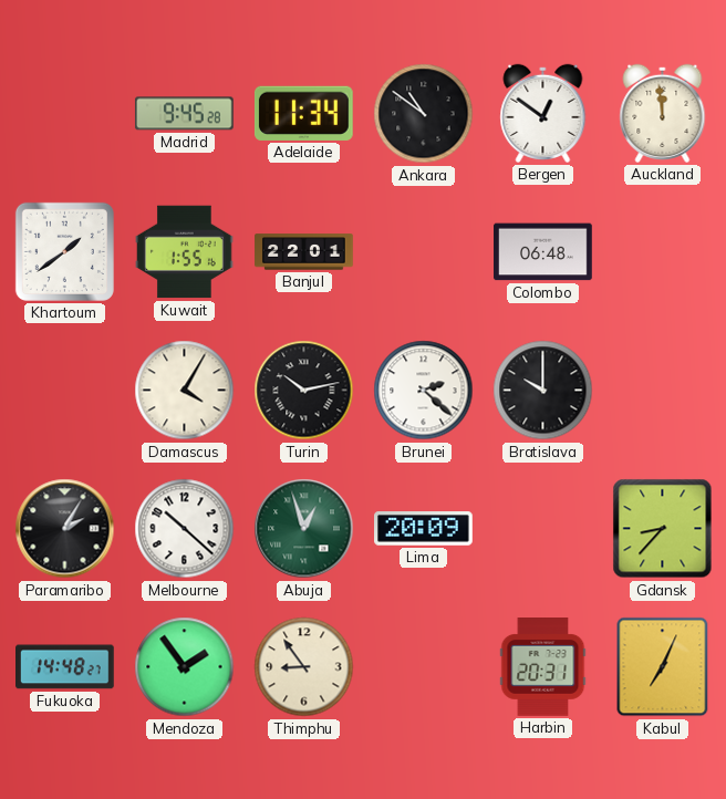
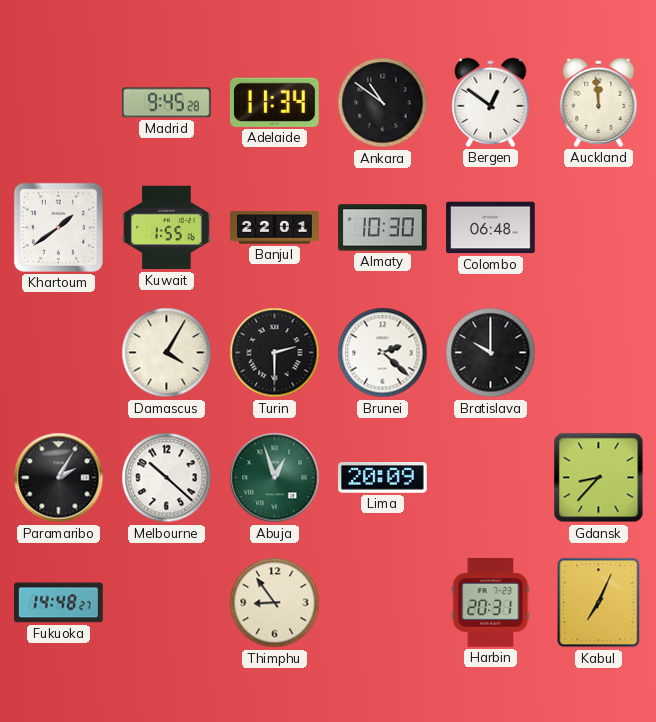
Almaty: none -> 10:30
Turin: 10:13 -> 2:30
Mendoza: 1:54 -> none
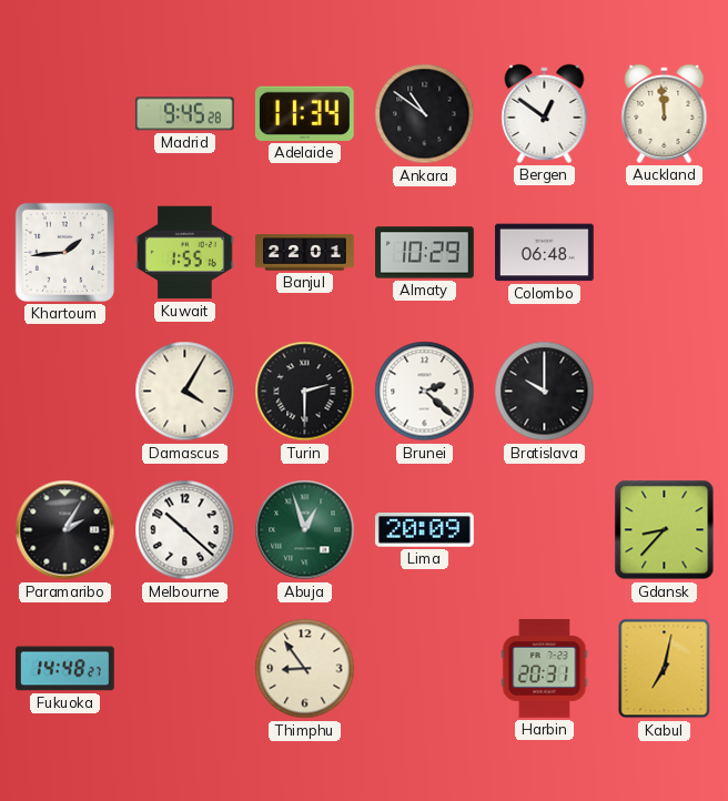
Khartoum: 1:39 -> 1:44
Almaty: 10:30 -> 10:29
Kabul: 7:04 -> 7:02
